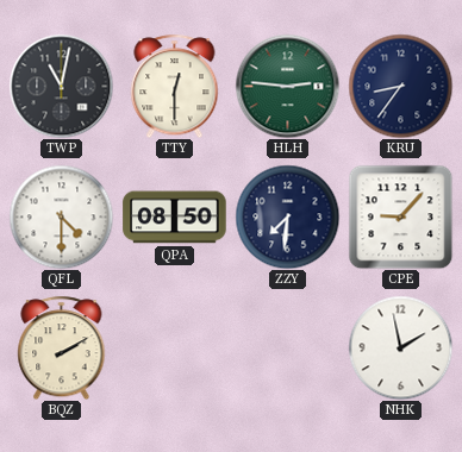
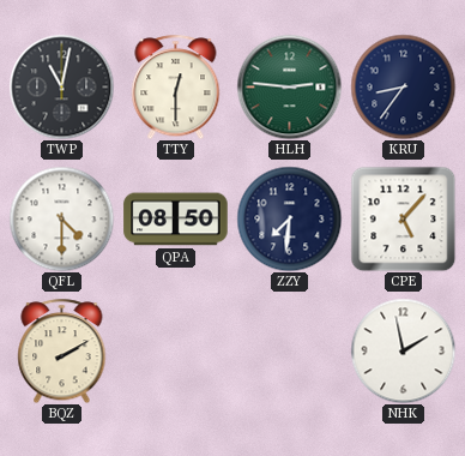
CPE: 9:07 -> 5:07
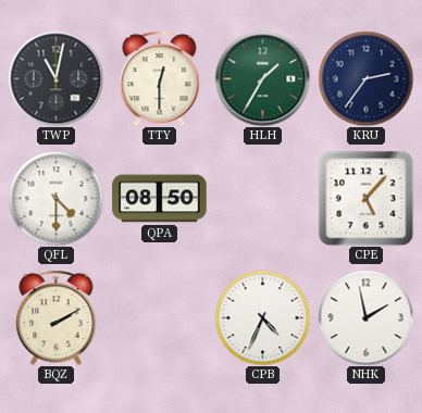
HLH: 2:46 -> 1:35
KRU: 8:36 -> 2:36
ZZY: 7:31 -> none
CPB: none -> 4:34
